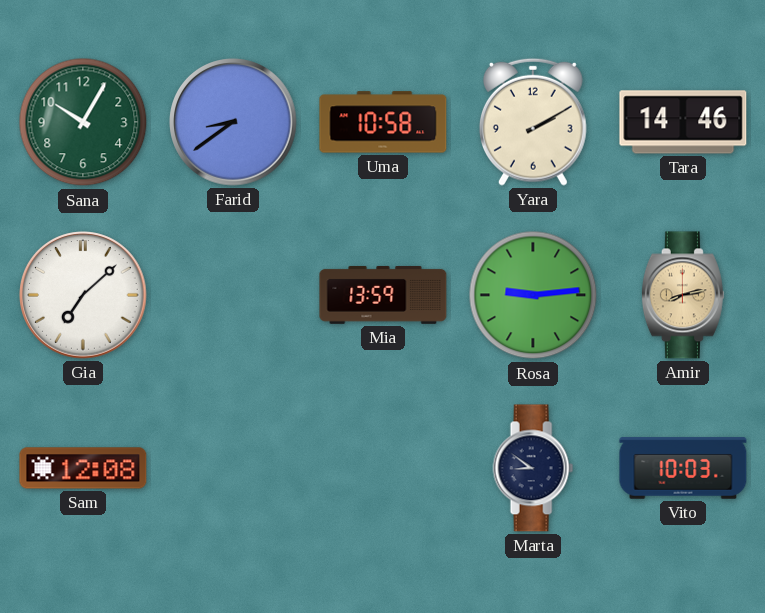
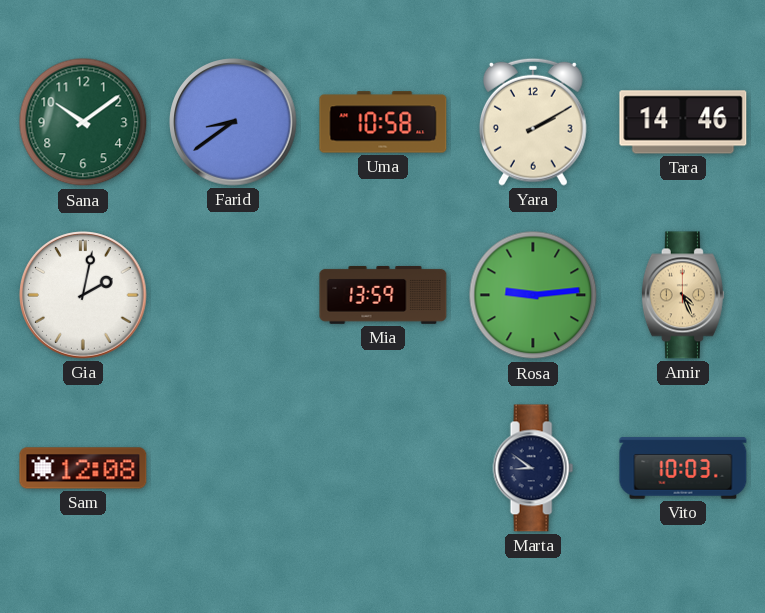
Sana: 10:05 -> 10:09
Gia: 7:08 -> 2:02
Amir: 8:13 -> 4:26
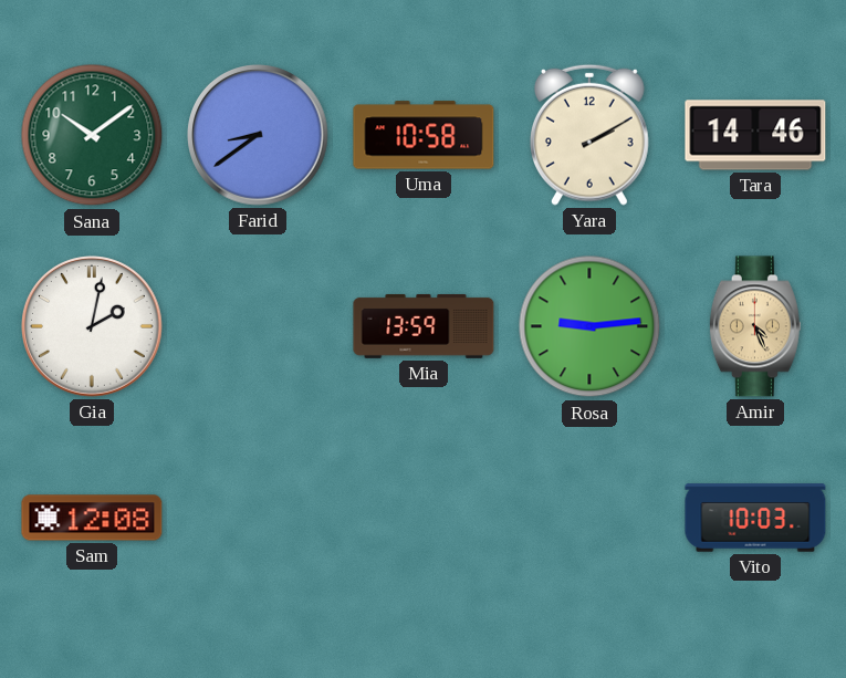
Marta: 8:51 -> none
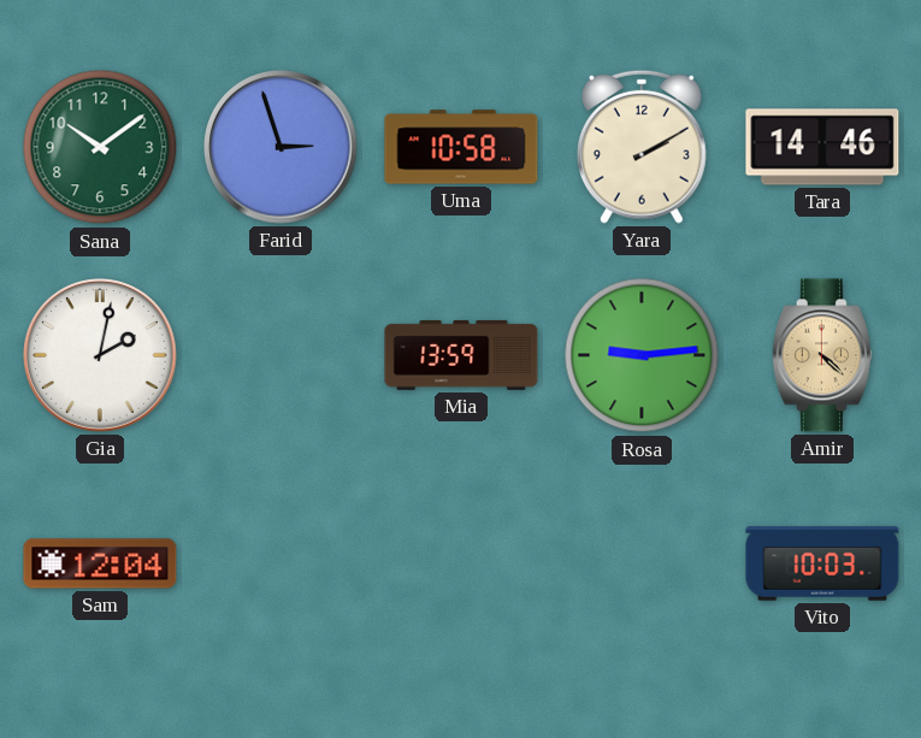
Farid: 8:39 -> 2:57
Amir: 4:26 -> 4:22
Sam: 12:08 -> 12:04
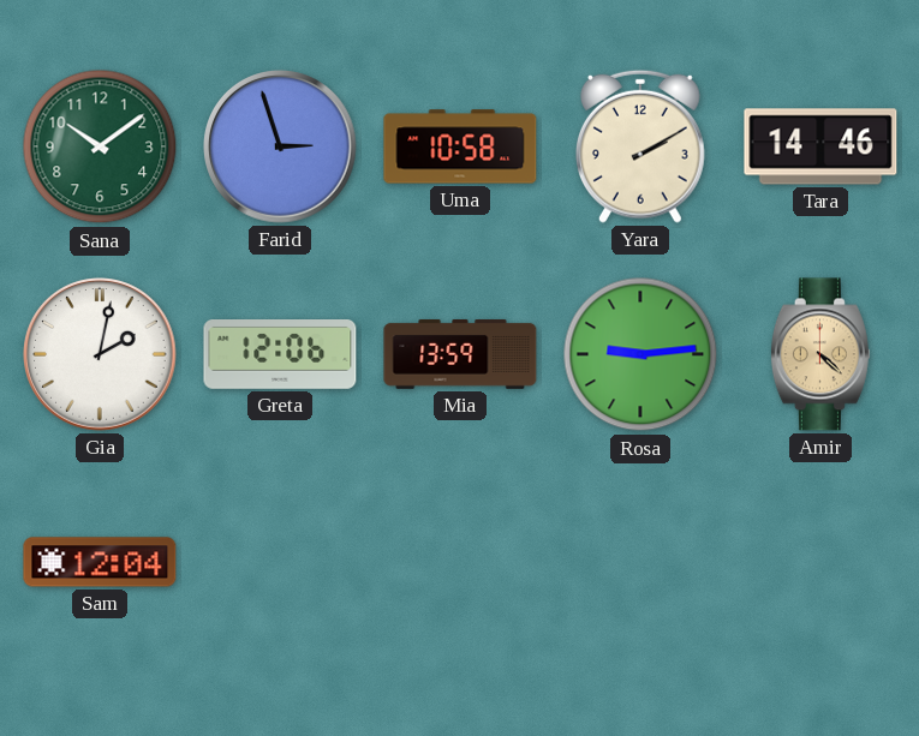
Greta: none -> 12:06
Vito: 10:03 -> none
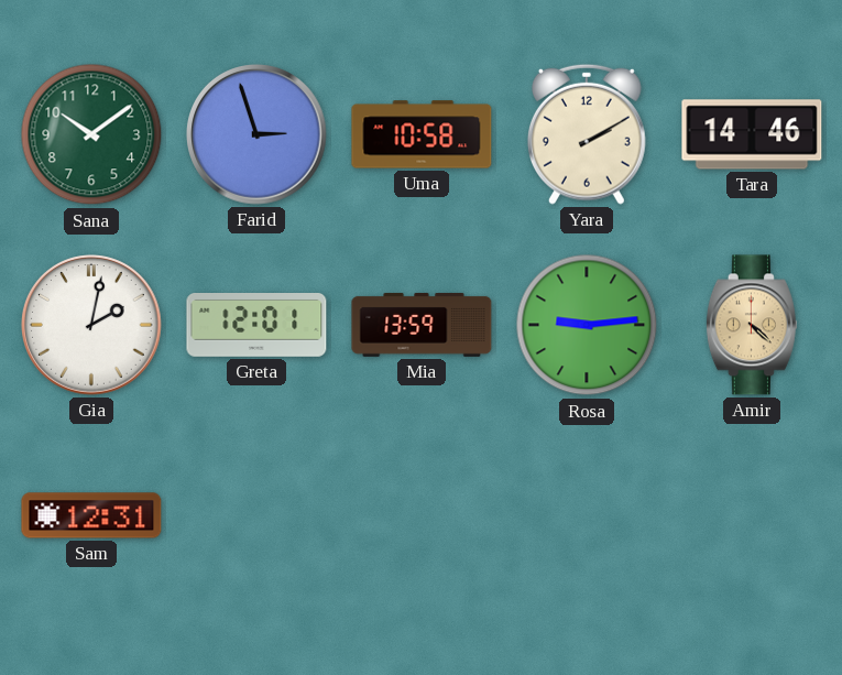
Greta: 12:06 -> 12:01
Sam: 12:04 -> 12:31
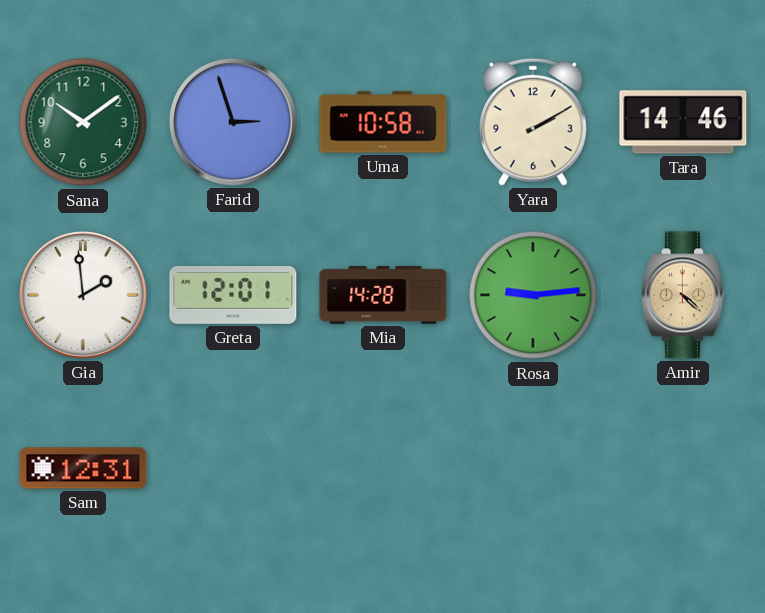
Gia: 2:02 -> 1:59
Mia: 13:59 -> 14:28
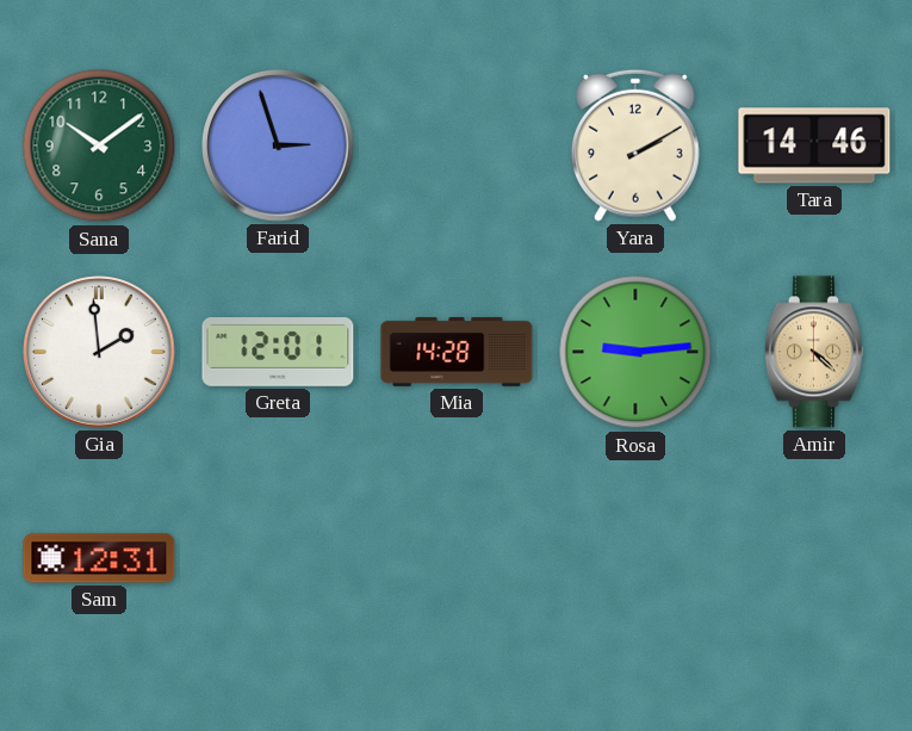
Uma: 10:58 -> none
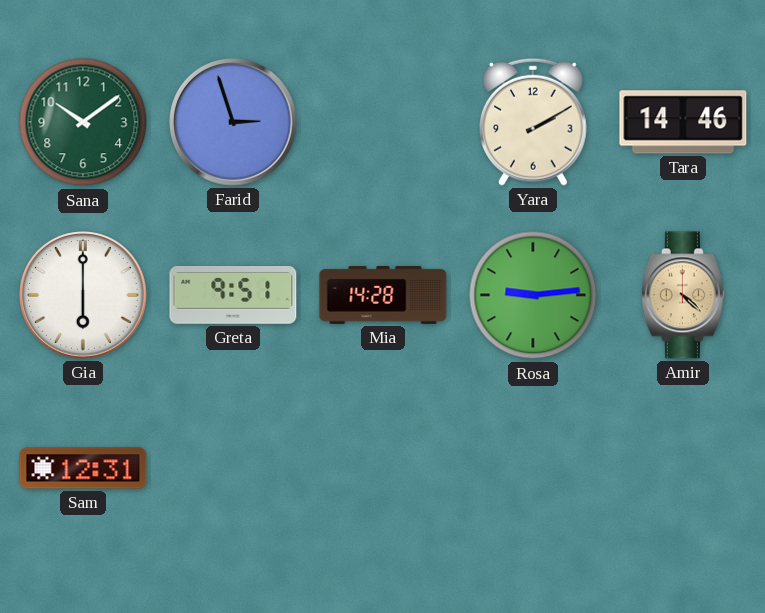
Gia: 1:59 -> 6:00
Greta: 12:01 -> 9:51
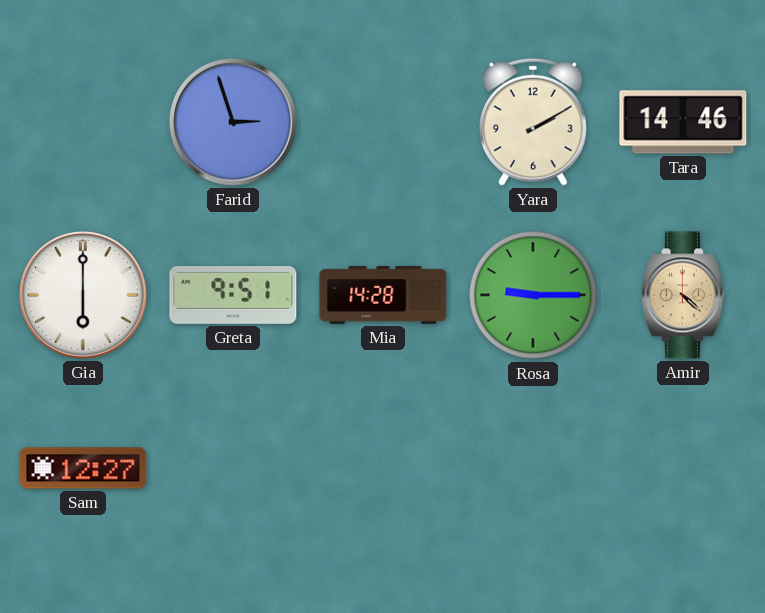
Sana: 10:09 -> none
Rosa: 9:14 -> 9:15
Sam: 12:31 -> 12:27
